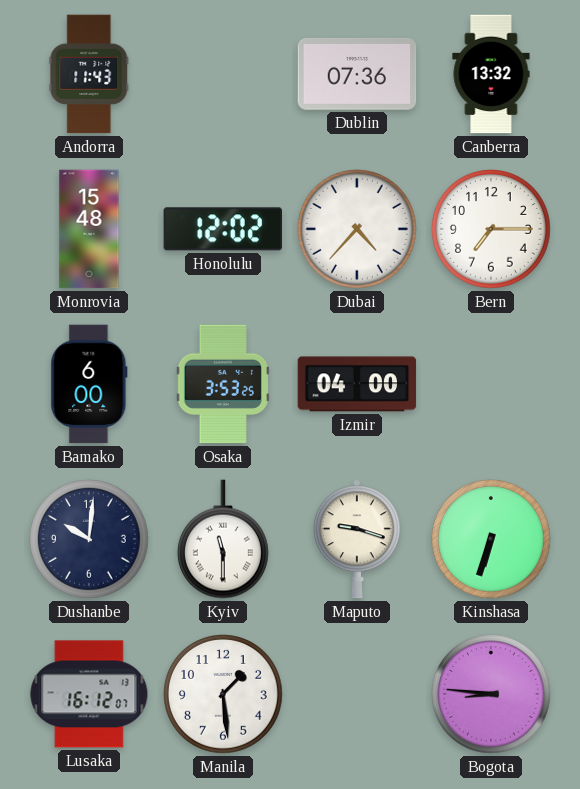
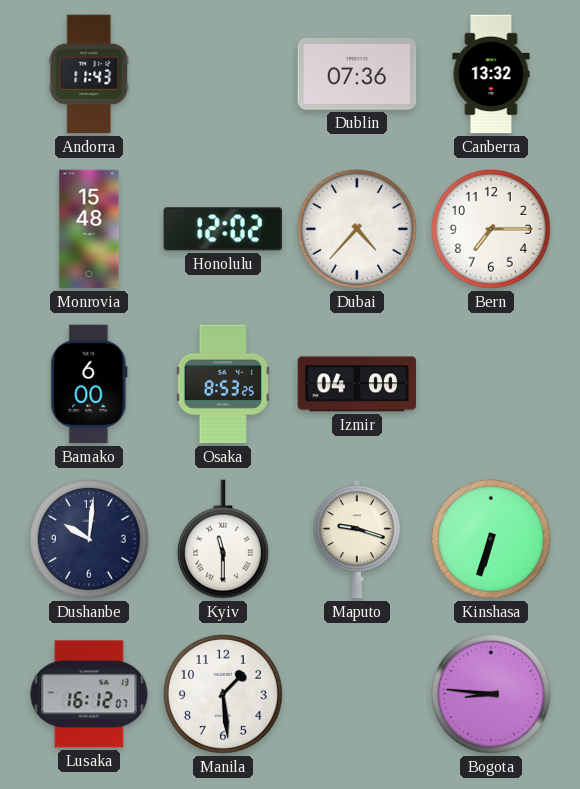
Osaka: 3:53 -> 8:53
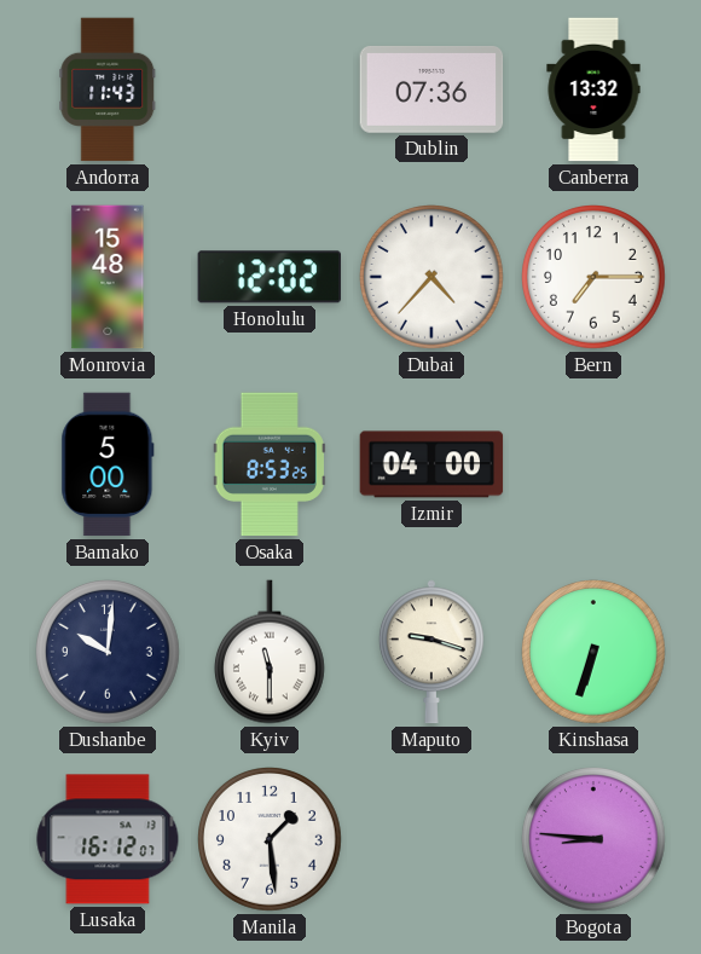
Bamako: 6:00 -> 5:00
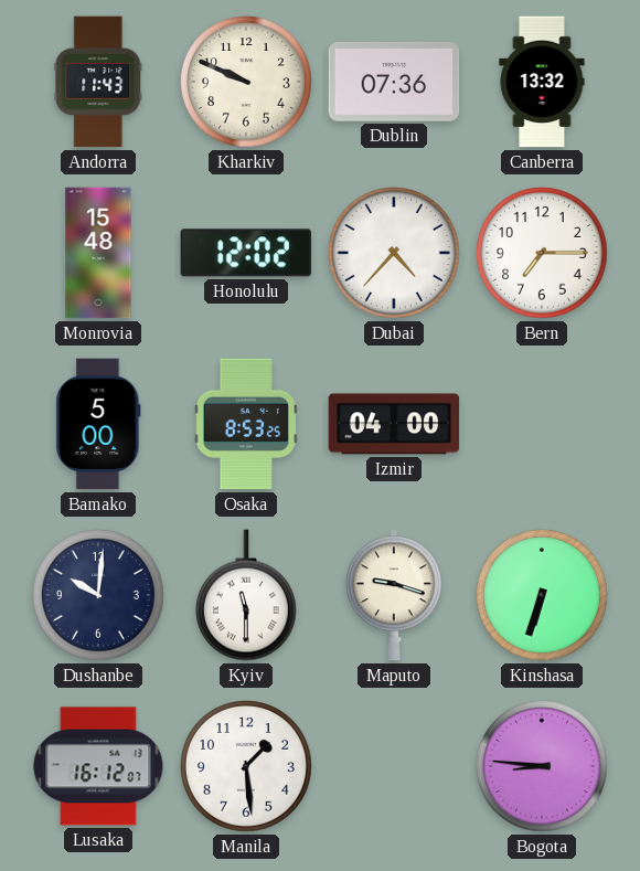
Kharkiv: none -> 9:49
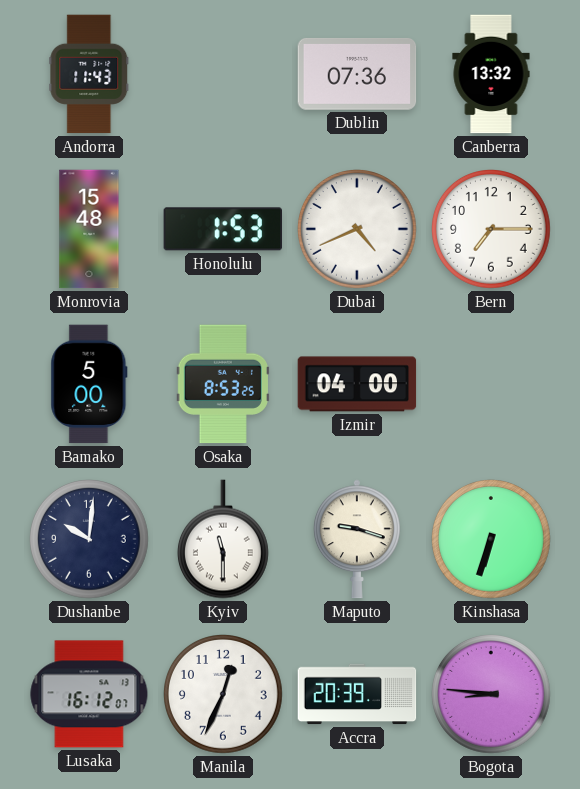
Kharkiv: 9:49 -> none
Honolulu: 12:02 -> 1:53
Dubai: 4:37 -> 4:41
Manila: 1:29 -> 12:34
Accra: none -> 20:39
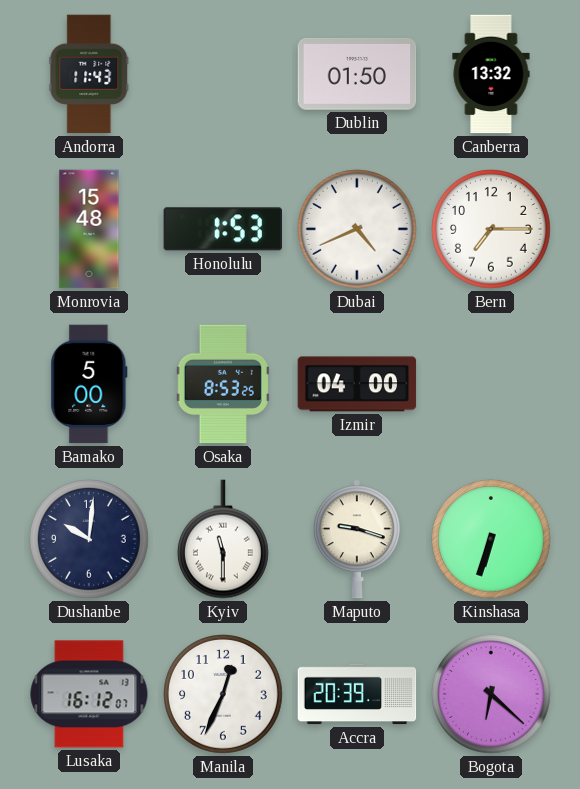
Dublin: 07:36 -> 01:50
Bogota: 8:46 -> 6:22
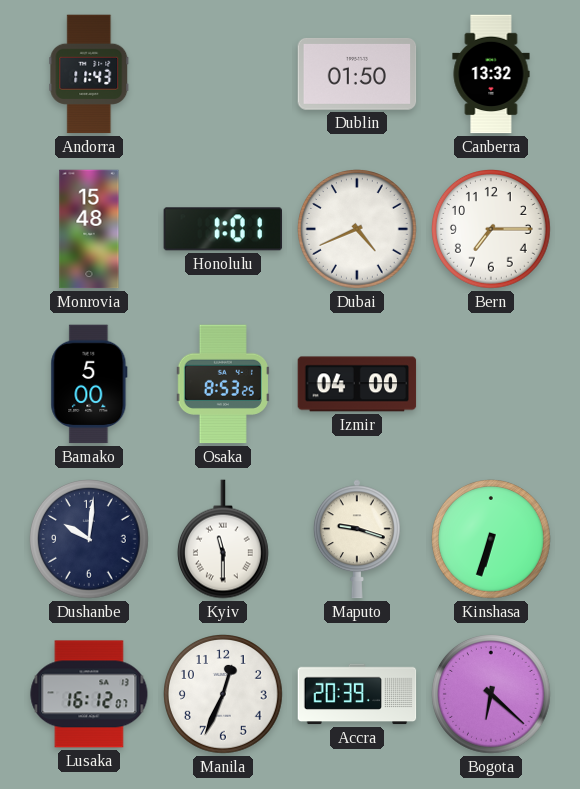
Honolulu: 1:53 -> 1:01
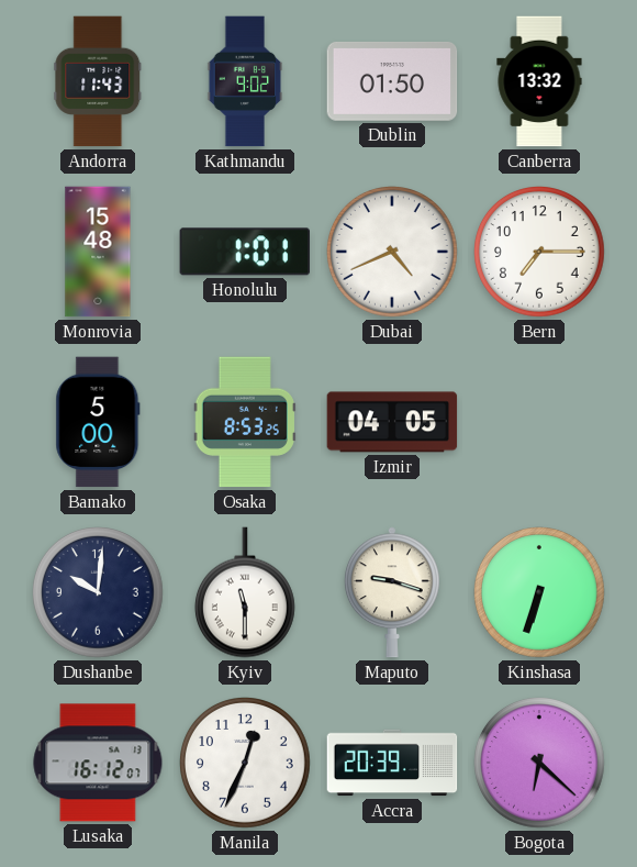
Kathmandu: none -> 9:02
Izmir: 04:00 -> 04:05
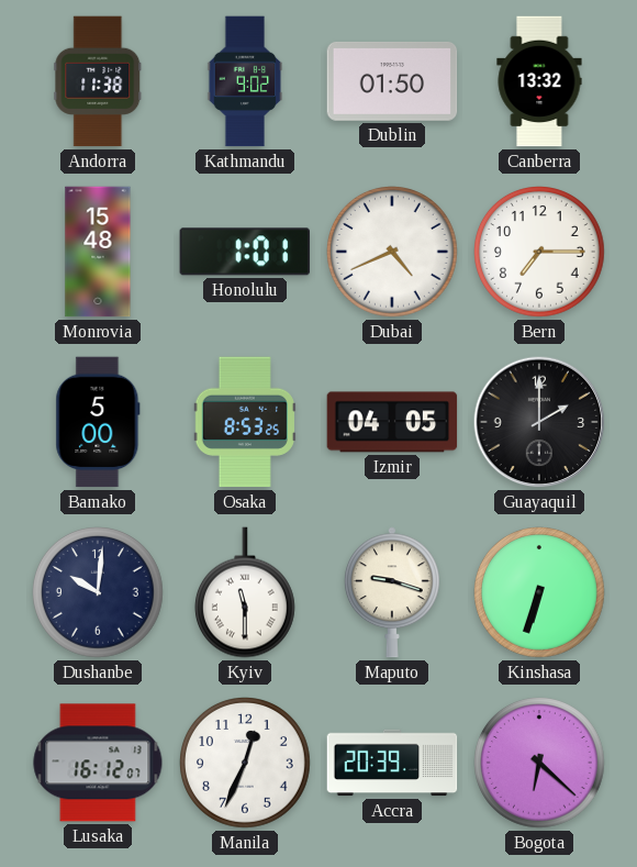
Andorra: 11:43 -> 11:38
Guayaquil: none -> 2:00
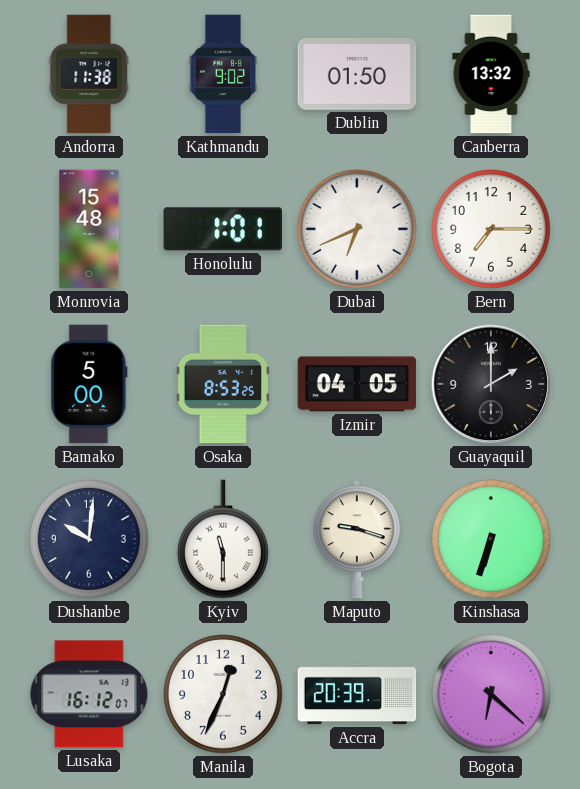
Dubai: 4:41 -> 6:41
